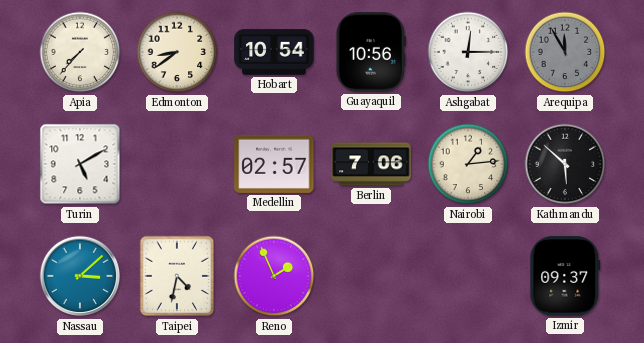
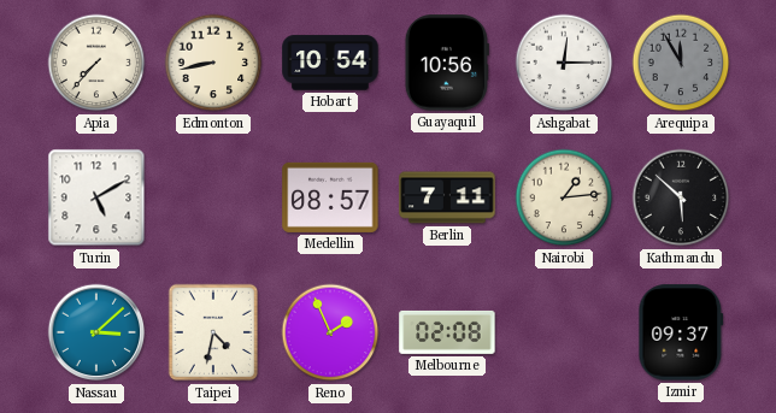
Edmonton: 8:39 -> 8:43
Medellin: 02:57 -> 08:57
Berlin: 7:06 -> 7:11
Melbourne: none -> 02:08
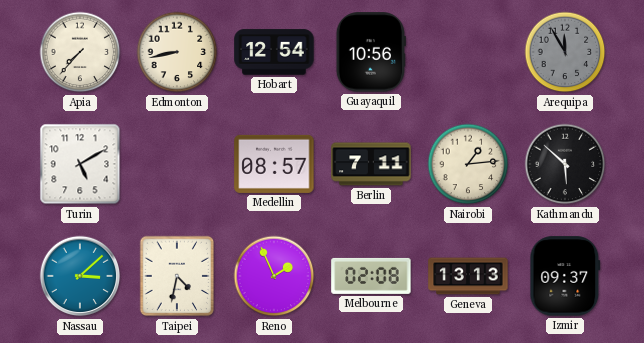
Hobart: 10:54 -> 12:54
Ashgabat: 12:15 -> none
Geneva: none -> 13:13
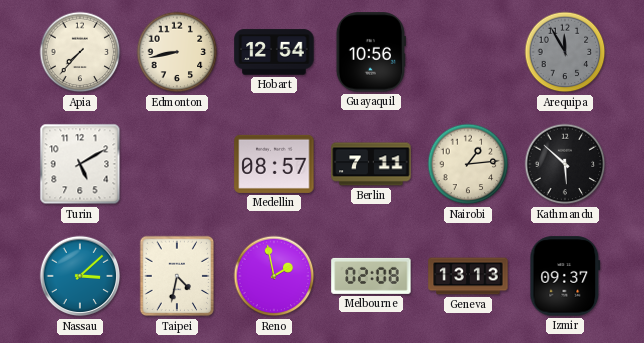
Reno: 1:56 -> 1:58
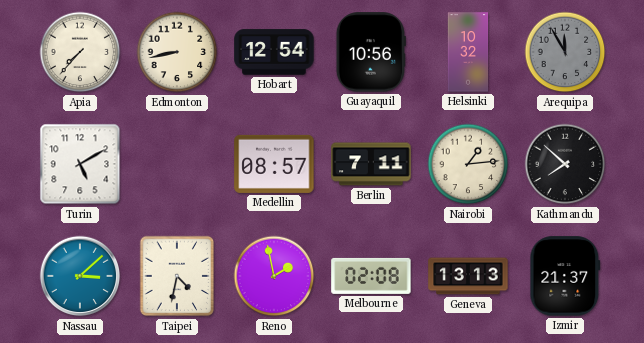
Helsinki: none -> 10:32
Kathmandu: 5:52 -> 7:52
Izmir: 09:37 -> 21:37
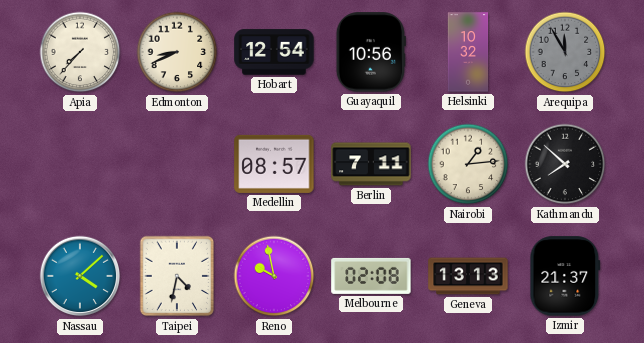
Edmonton: 8:43 -> 8:41
Turin: 5:10 -> none
Nassau: 3:08 -> 4:08
Reno: 1:58 -> 9:58
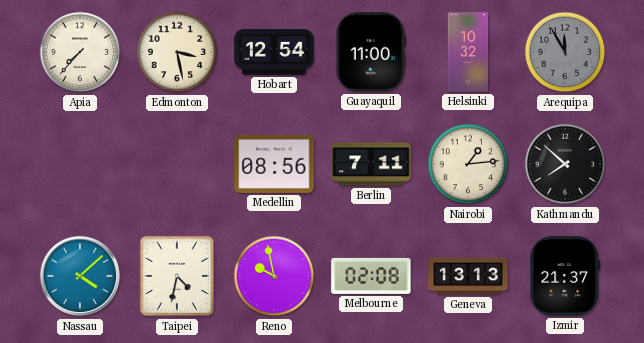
Edmonton: 8:41 -> 3:28
Guayaquil: 10:56 -> 11:00
Medellin: 08:57 -> 08:56
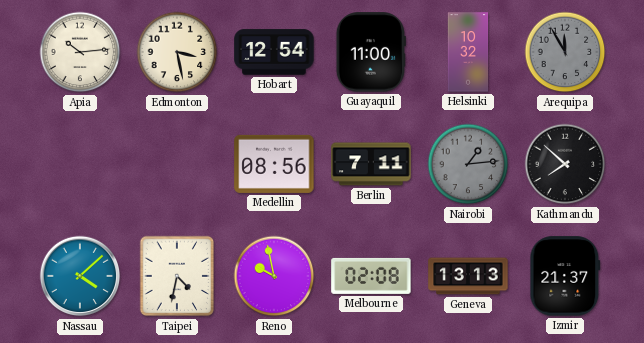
Apia: 7:37 -> 10:14
Nairobi dial: cream -> grey
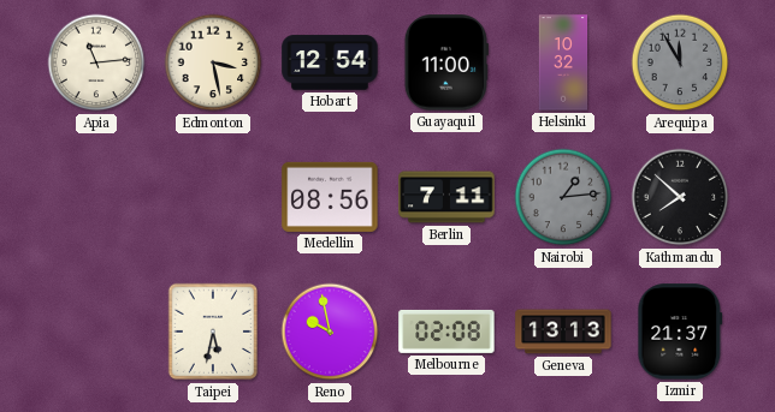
Apia: 10:14 -> 11:14
Nassau: 4:08 -> none
Taipei: 4:32 -> 5:32
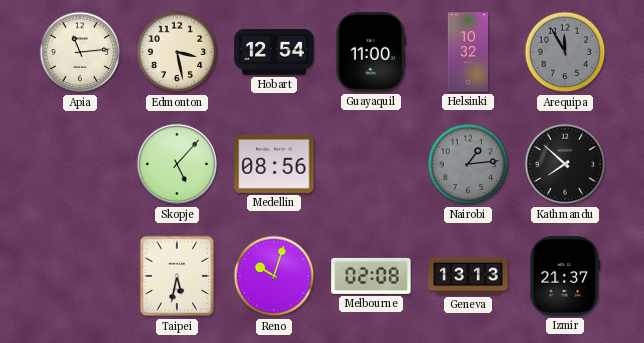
Skopje: none -> 5:07
Berlin: 7:11 -> none
Reno: 9:58 -> 10:03
